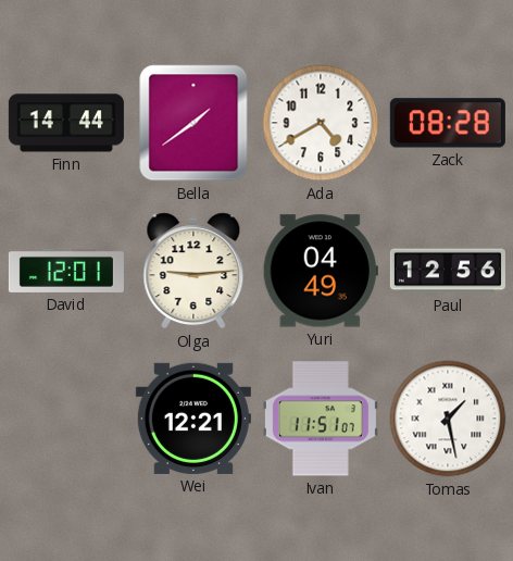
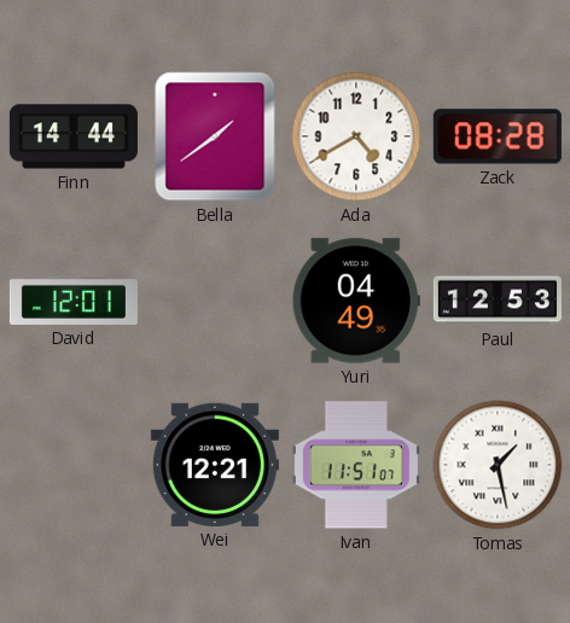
Olga: 9:14 -> none
Paul: 12:56 -> 12:53
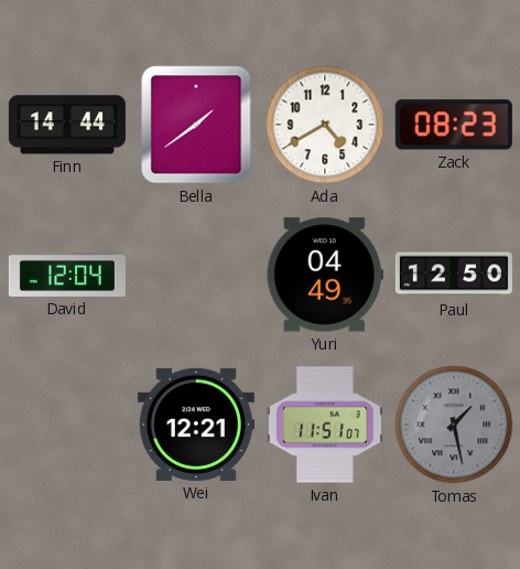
Zack: 08:28 -> 08:23
David: 12:01 -> 12:04
Paul: 12:53 -> 12:50
Tomas dial: white -> grey
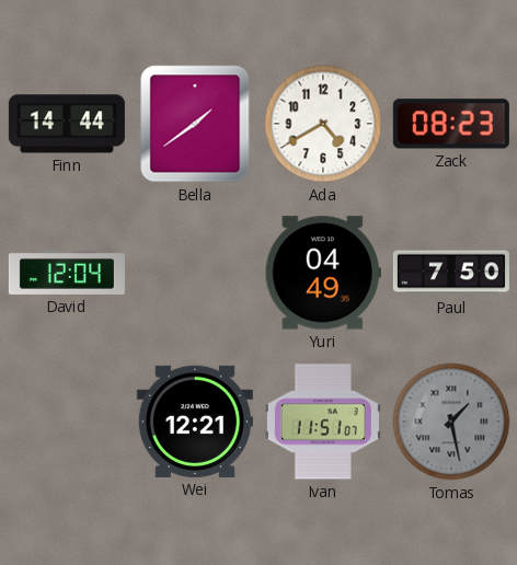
Paul: 12:50 -> 7:50
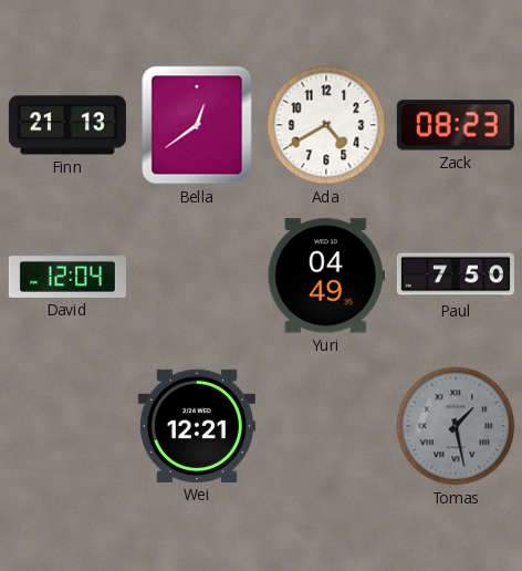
Finn: 14:44 -> 21:13
Bella: 1:39 -> 12:39
Ivan: 11:51 -> none
